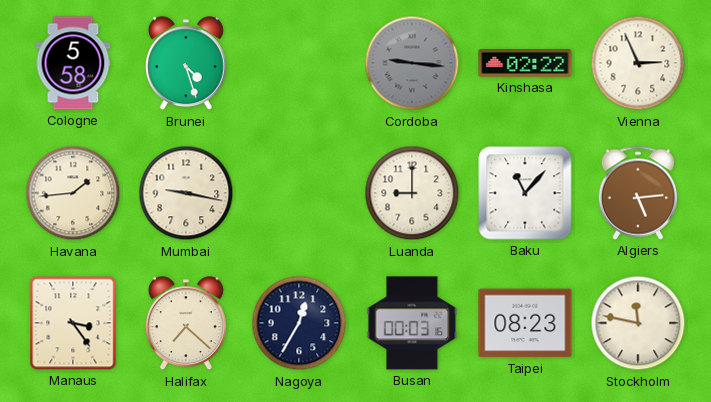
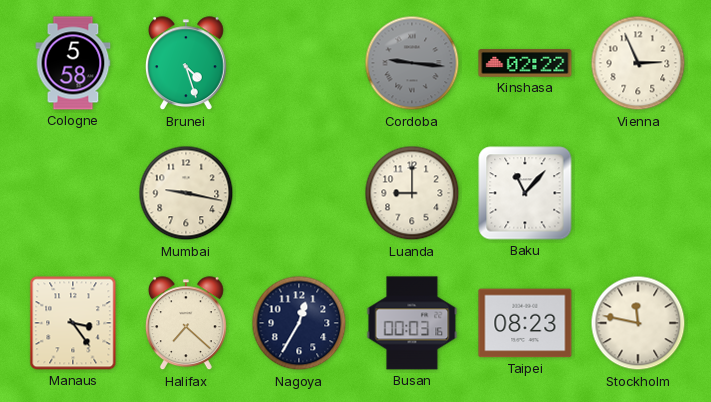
Havana: 1:44 -> none
Algiers: 5:14 -> none
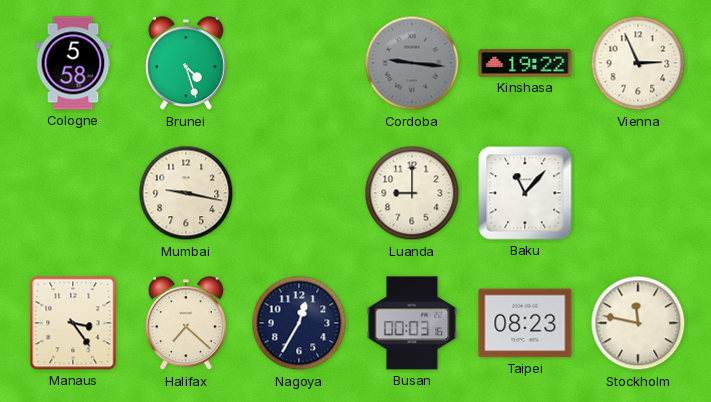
Kinshasa: 02:22 -> 19:22
